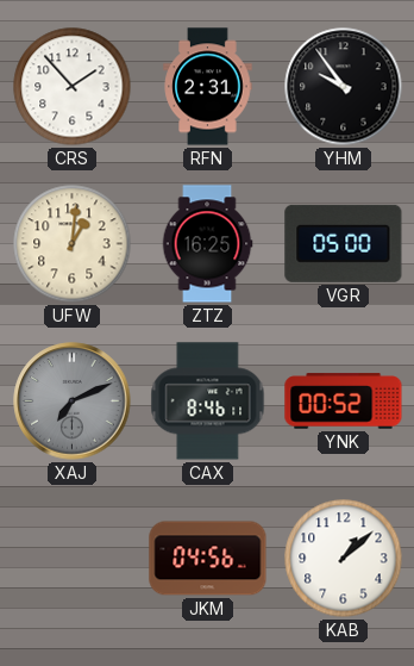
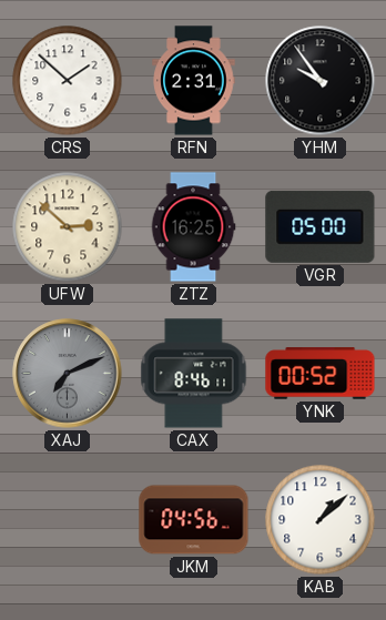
CRS: 1:53 -> 1:52
UFW: 1:01 -> 2:52
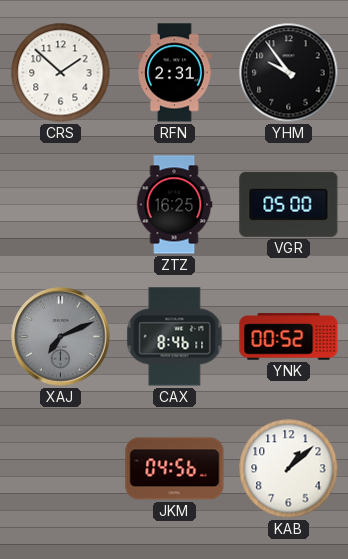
UFW: 2:52 -> none
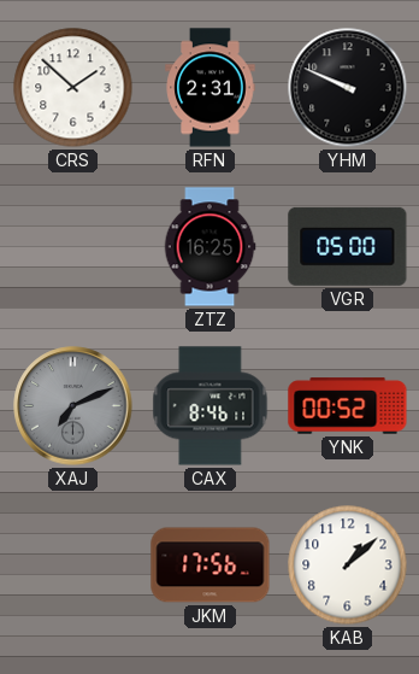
YHM: 9:54 -> 9:49
JKM: 04:56 -> 17:56
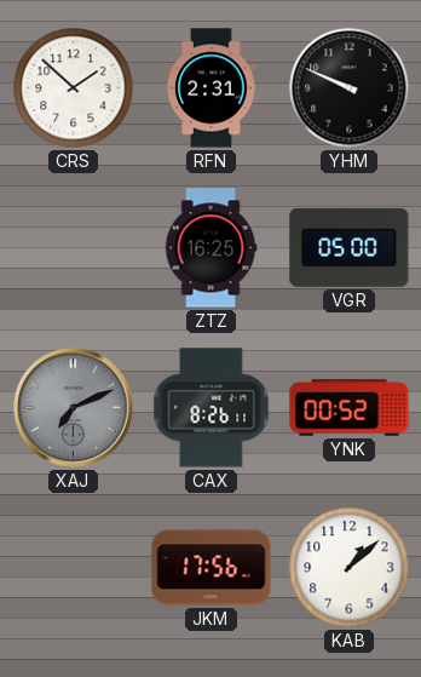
CAX: 8:46 -> 8:26
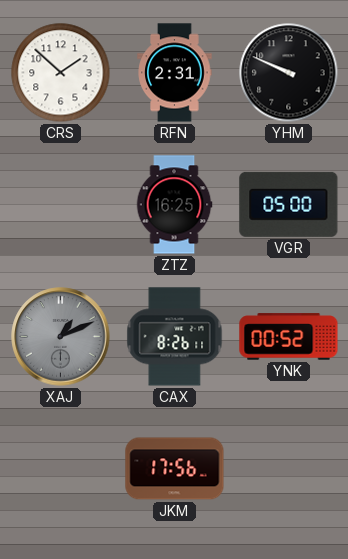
XAJ: 7:11 -> 1:11
KAB: 1:08 -> none
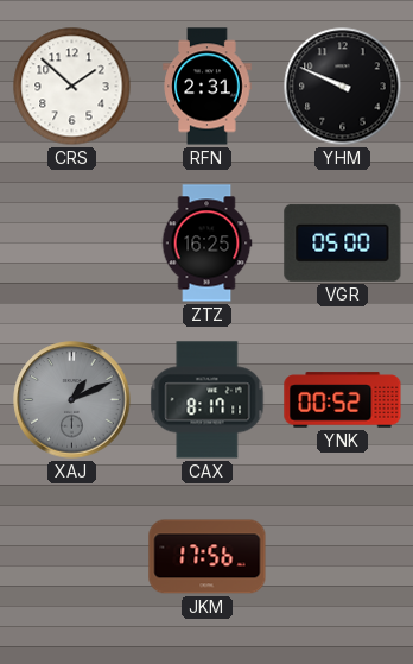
CAX: 8:26 -> 8:17
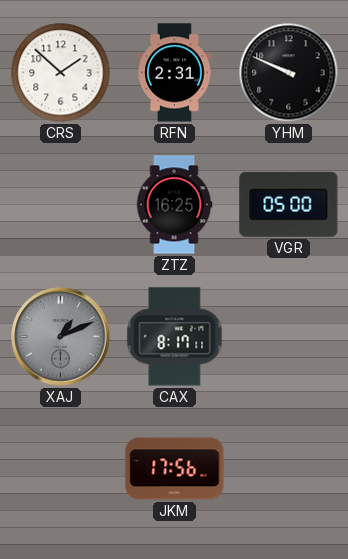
YNK: 00:52 -> none
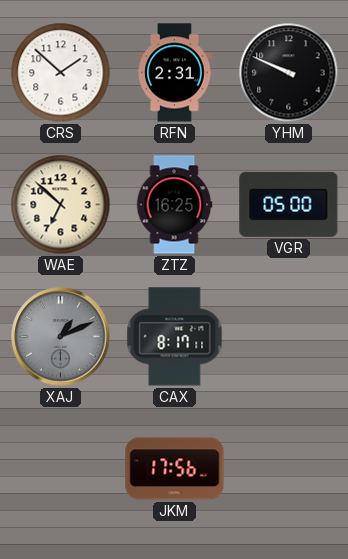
WAE: none -> 6:52
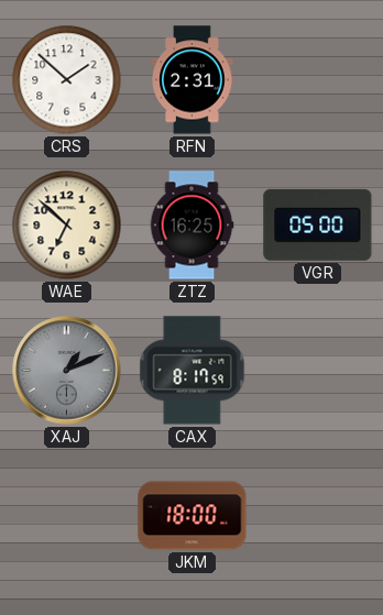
YHM: 9:49 -> none
CAX: 8:17:11 -> 8:17:59
JKM: 17:56 -> 18:00
